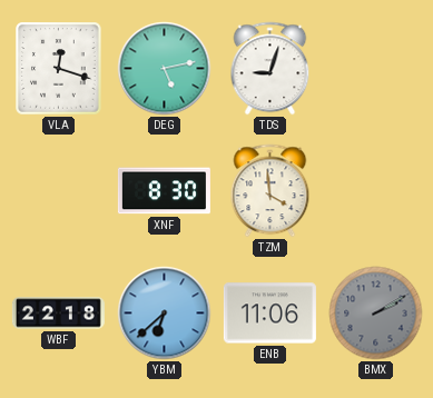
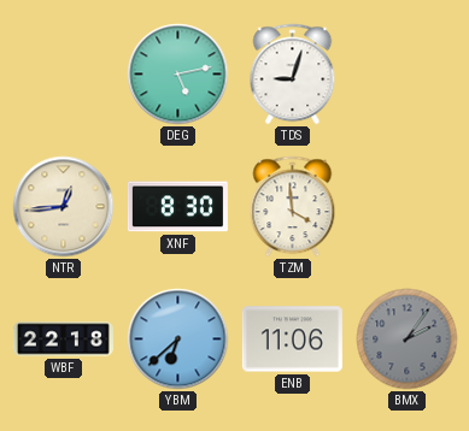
VLA: 12:18 -> none
NTR: none -> 12:44
BMX: 2:10 -> 2:06
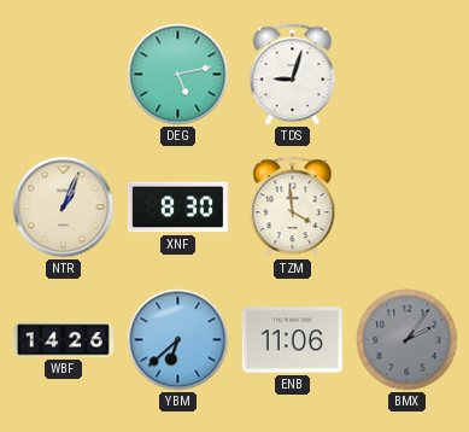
NTR: 12:44 -> 1:04
WBF: 22:18 -> 14:26
